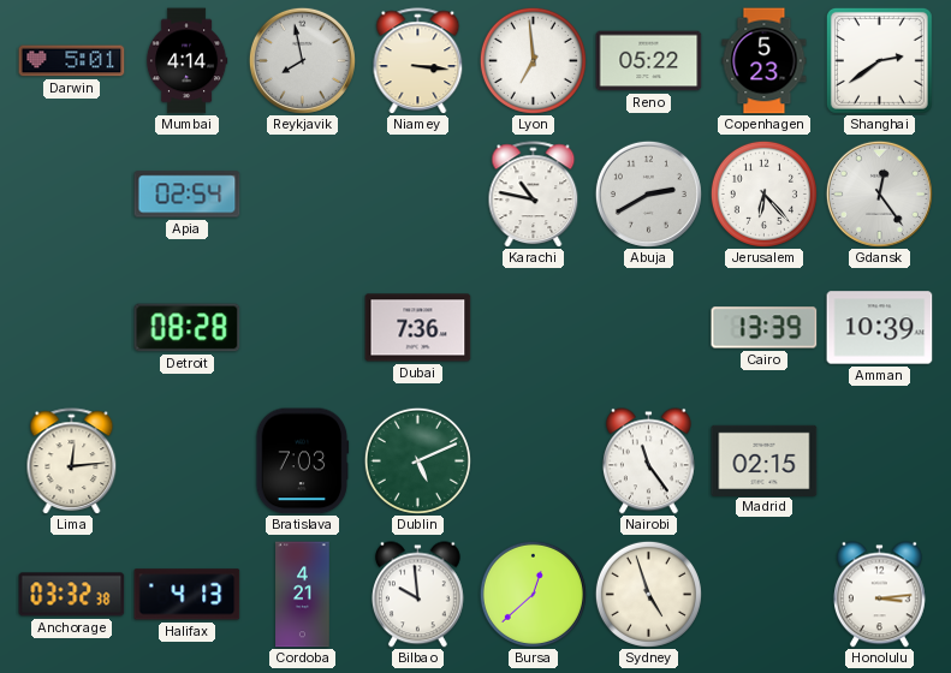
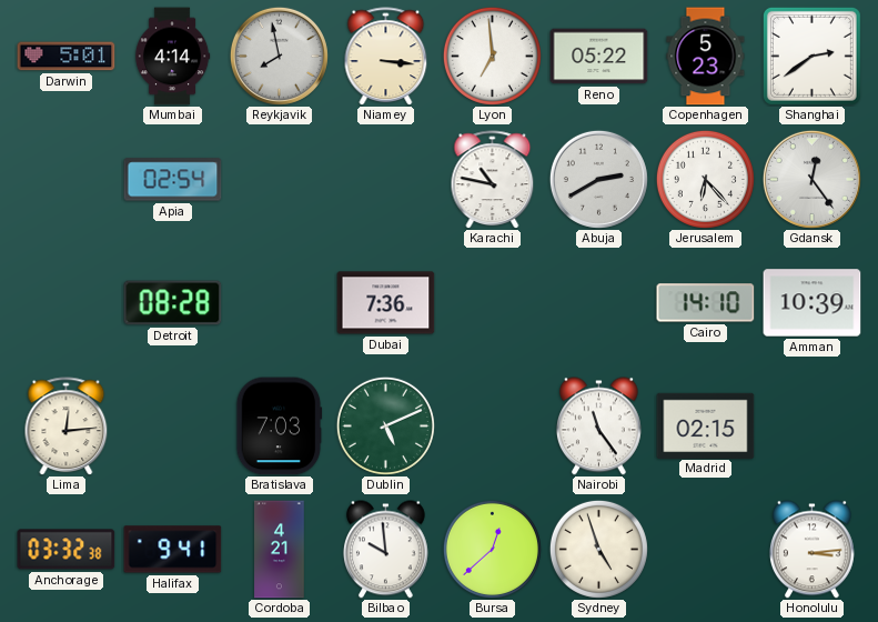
Cairo: 13:39 -> 14:10
Halifax: 4:13 -> 9:41
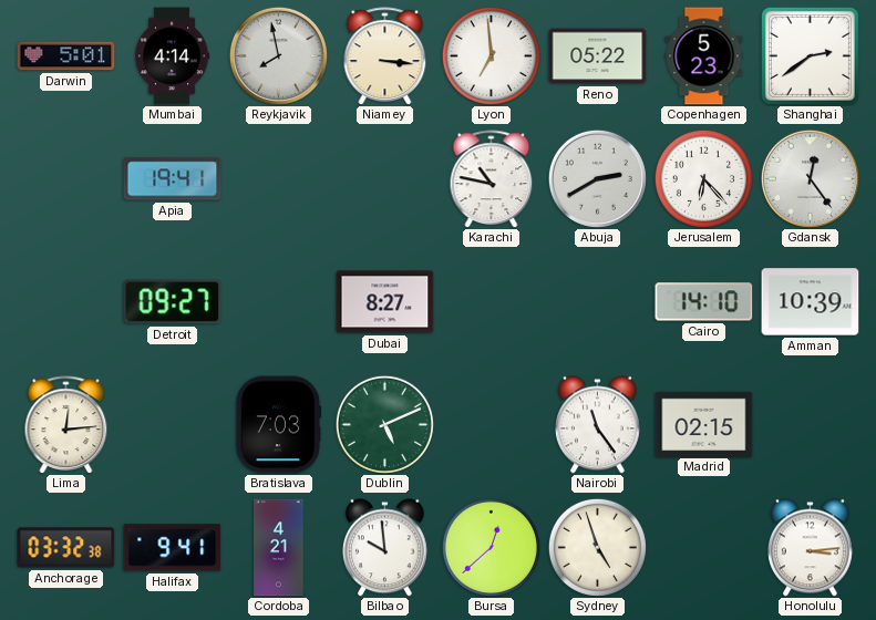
Apia: 02:54 -> 19:41
Detroit: 08:28 -> 09:27
Dubai: 7:36 -> 8:27
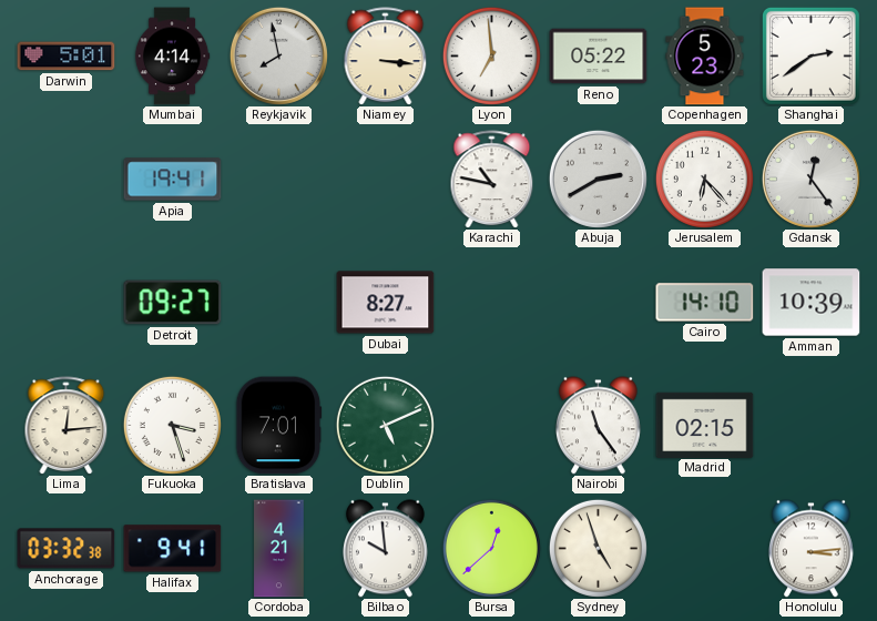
Fukuoka: none -> 3:27
Bratislava: 7:03 -> 7:01
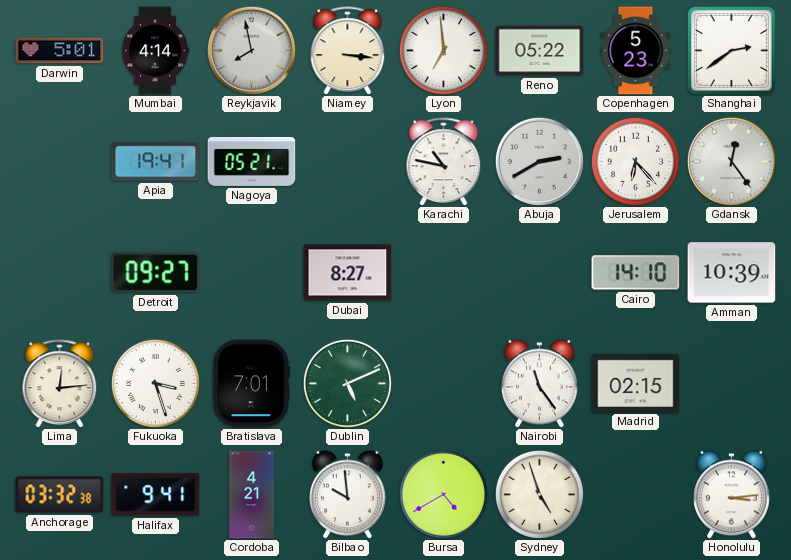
Nagoya: none -> 05:21
Bursa: 12:38 -> 4:40
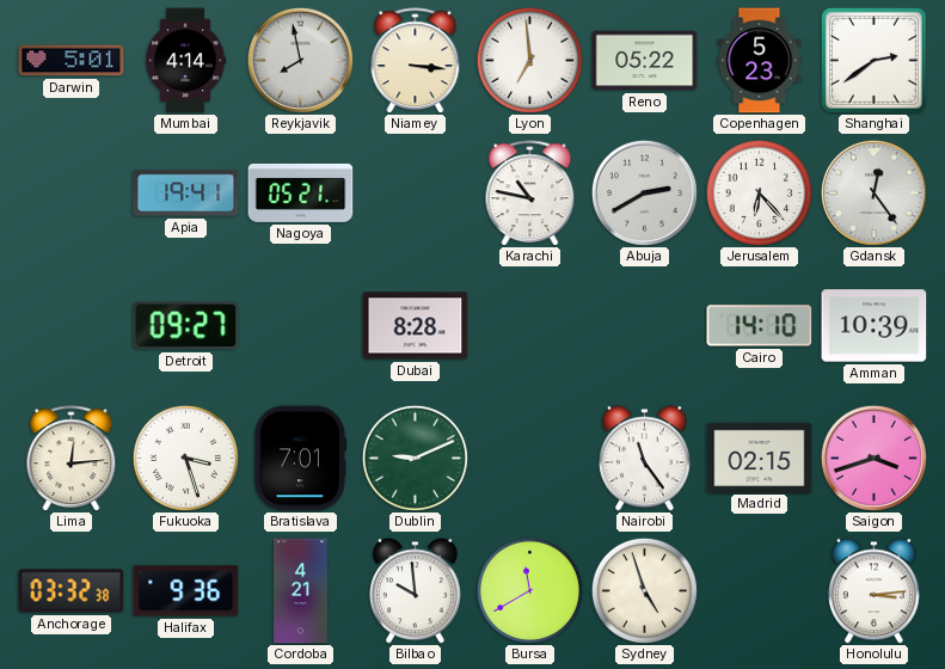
Dubai: 8:27 -> 8:28
Dublin: 5:11 -> 9:11
Saigon: none -> 3:42
Halifax: 9:41 -> 9:36
Bursa: 4:40 -> 11:40
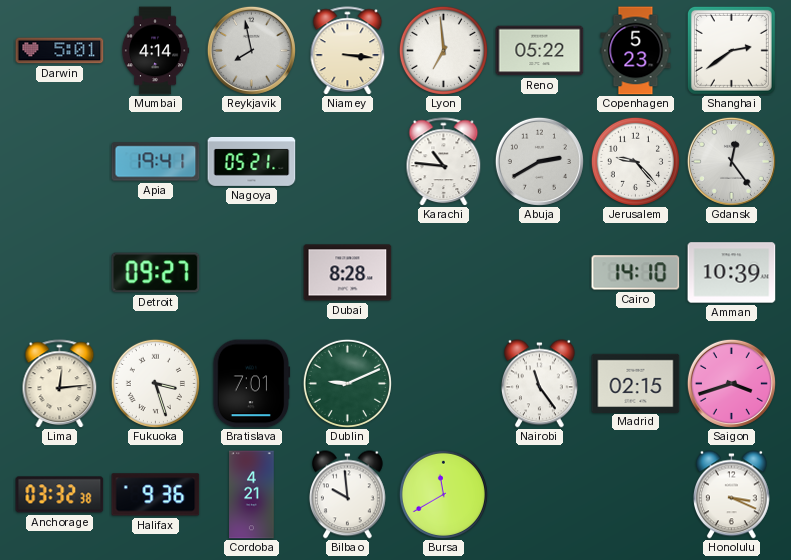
Karachi: 10:47 -> 10:46
Jerusalem: 6:23 -> 9:23
Sydney: 4:57 -> none
Honolulu: 3:14 -> 3:19
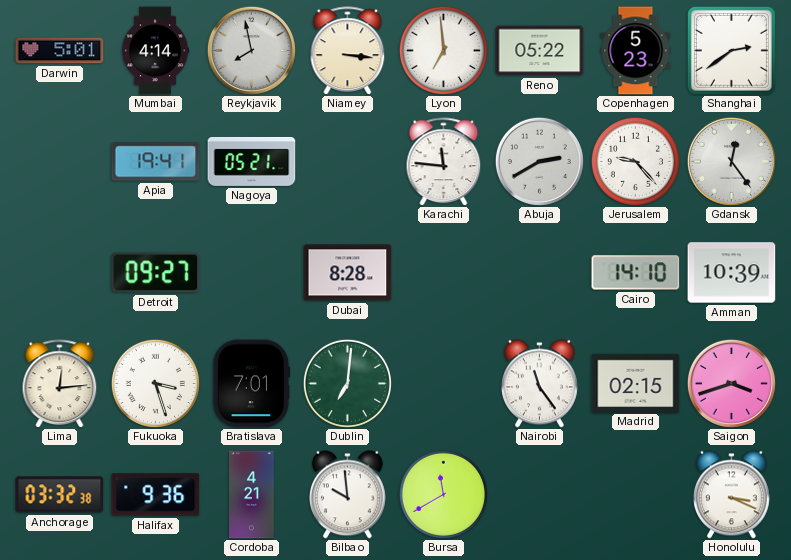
Karachi: 10:46 -> 11:46
Dublin: 9:11 -> 7:01
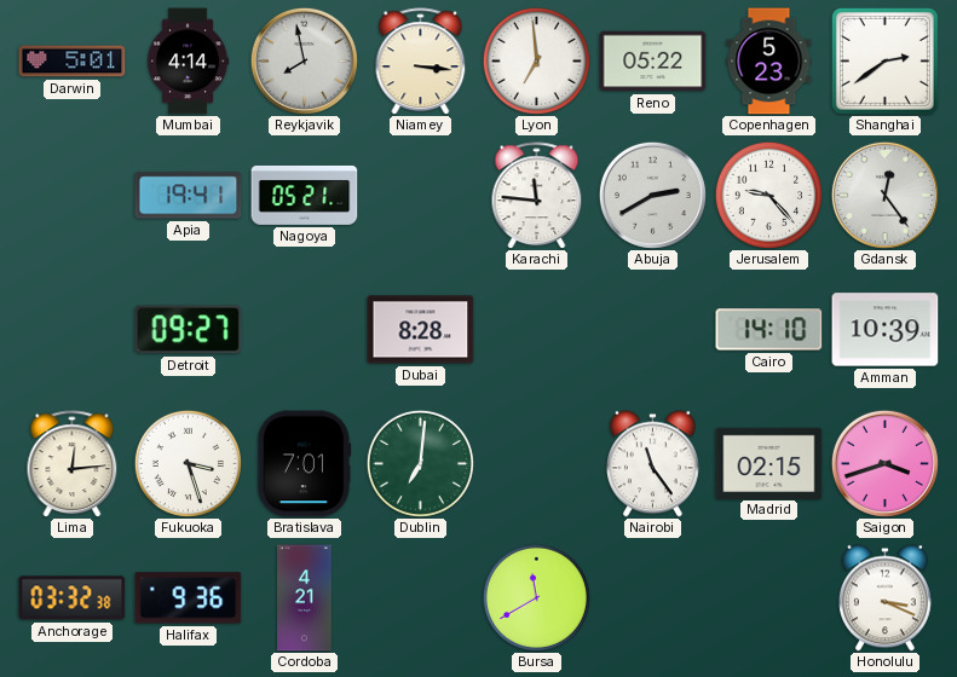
Bilbao: 9:59 -> none
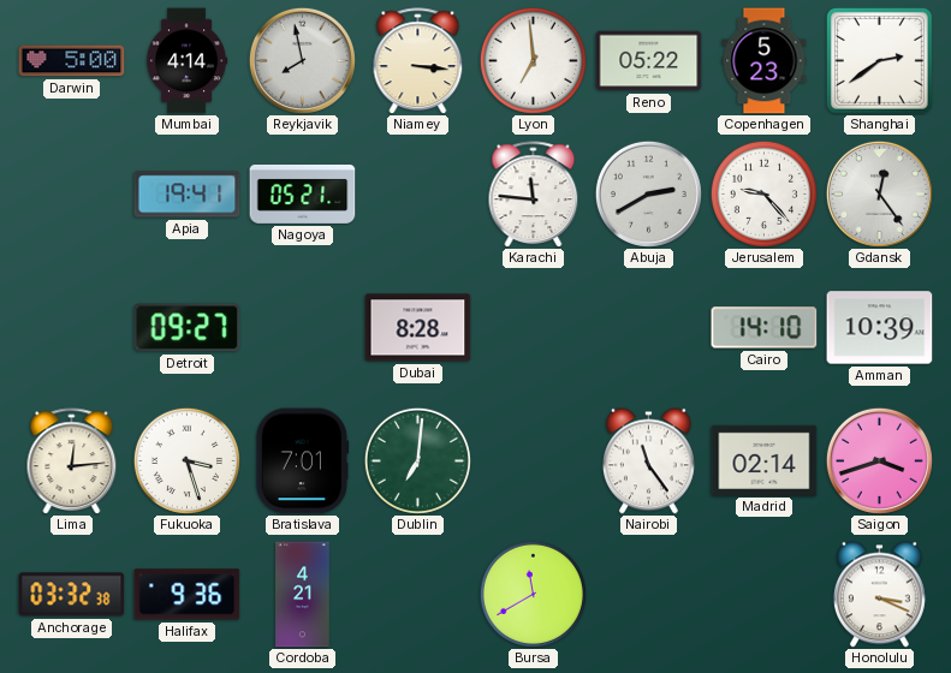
Darwin: 5:01 -> 5:00
Madrid: 02:15 -> 02:14
